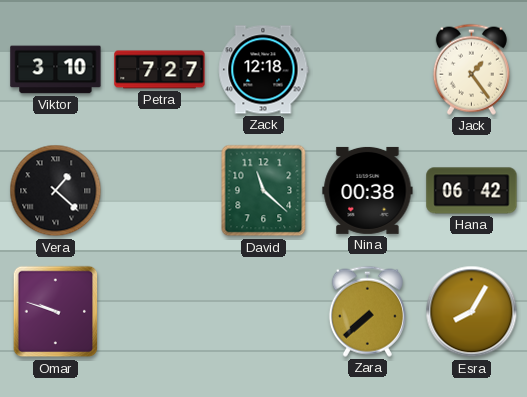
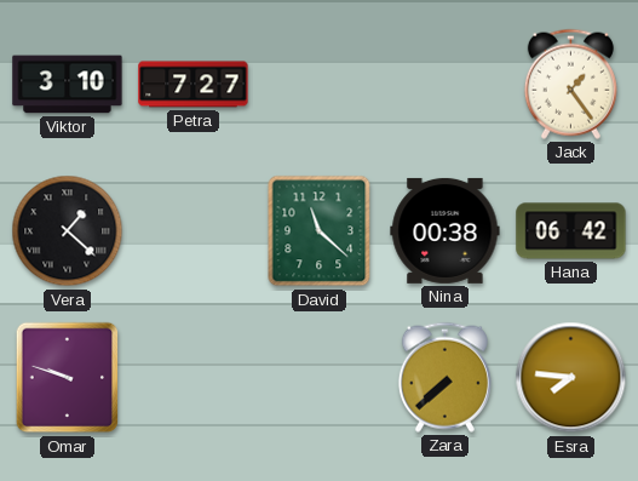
Zack: 12:18 -> none
Esra: 8:05 -> 7:46
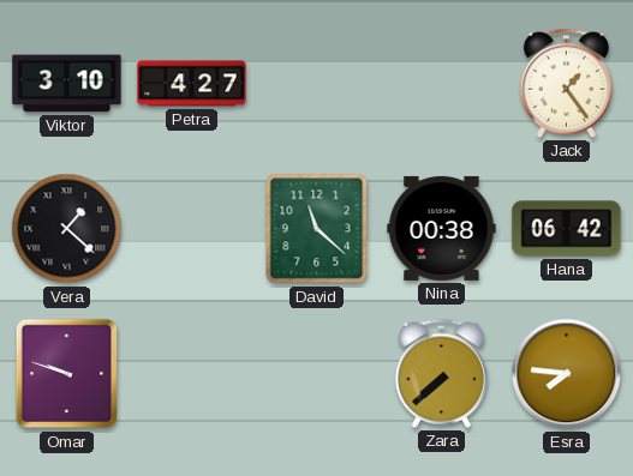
Petra: 7:27 -> 4:27
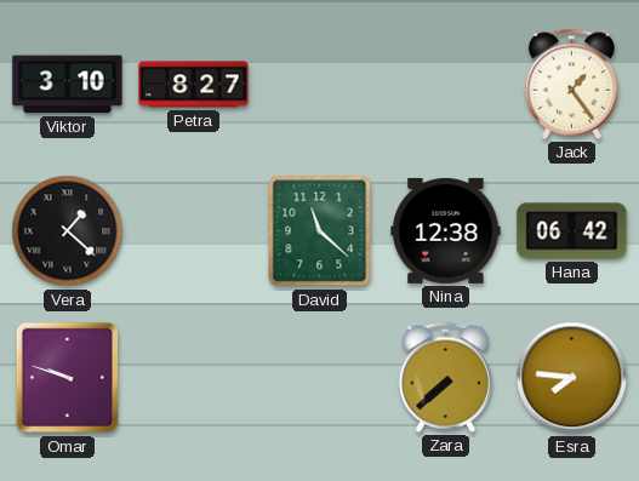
Petra: 4:27 -> 8:27
Nina: 00:38 -> 12:38
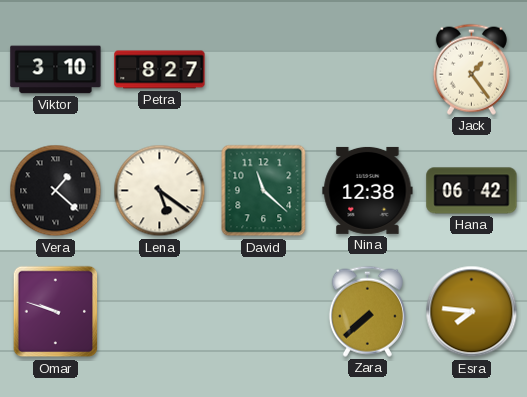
Lena: none -> 5:21
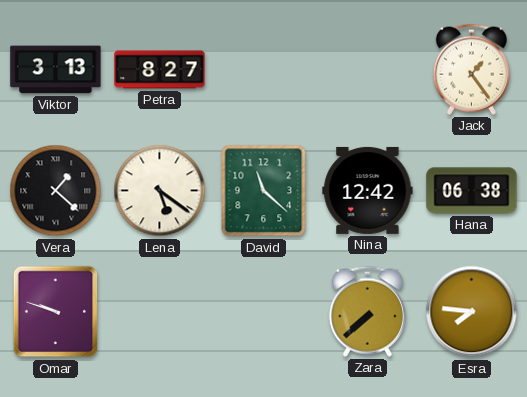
Viktor: 3:10 -> 3:13
Nina: 12:38 -> 12:42
Hana: 06:42 -> 06:38
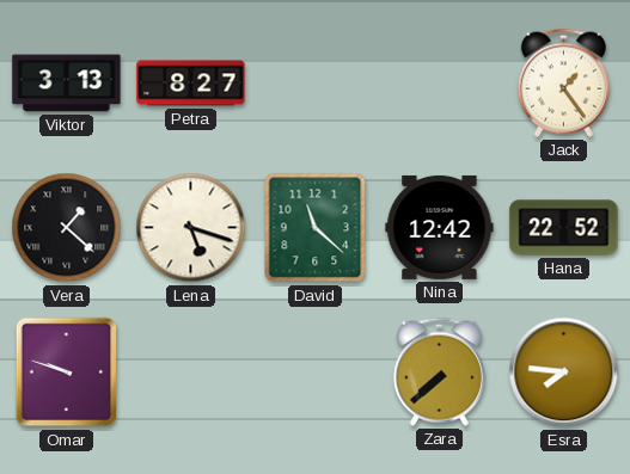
Lena: 5:21 -> 5:18
Hana: 06:38 -> 22:52
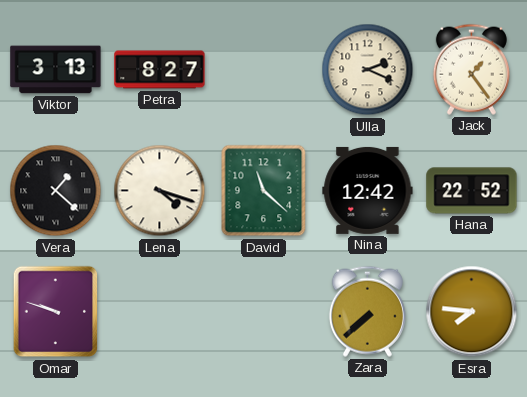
Ulla: none -> 2:19
Lena: 5:18 -> 4:18
